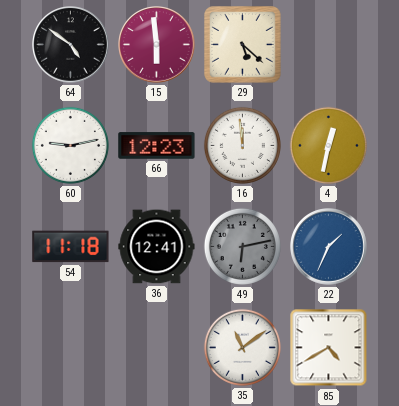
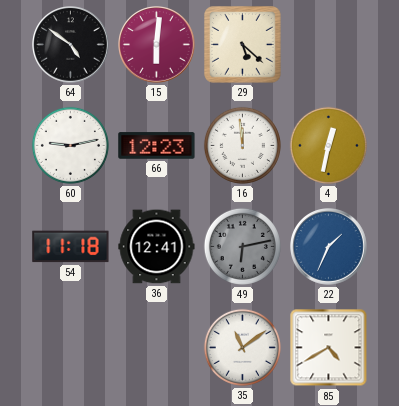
15: 5:59 -> 6:01
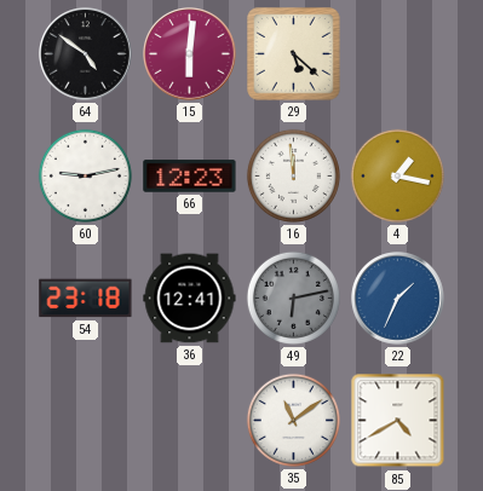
4: 12:32 -> 1:17
54: 11:18 -> 23:18
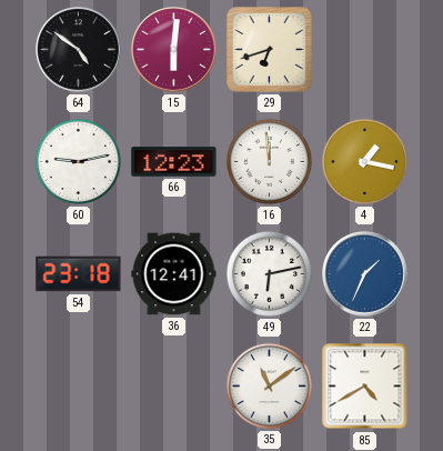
29: 5:22 -> 6:42
49 dial: grey -> white
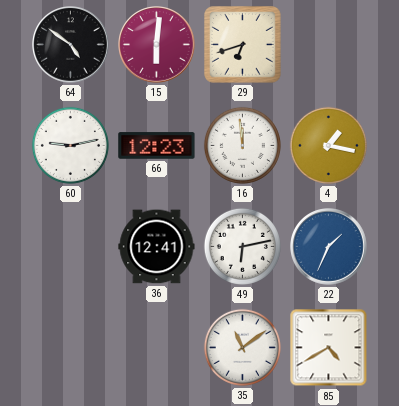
54: 23:18 -> none
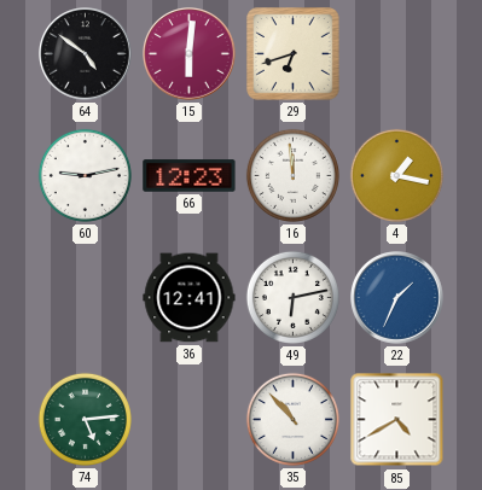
74: none -> 5:14
35: 11:09 -> 10:53
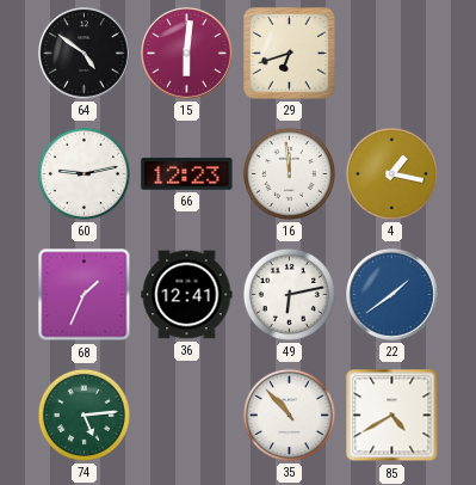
68: none -> 1:34
22: 1:34 -> 1:39
